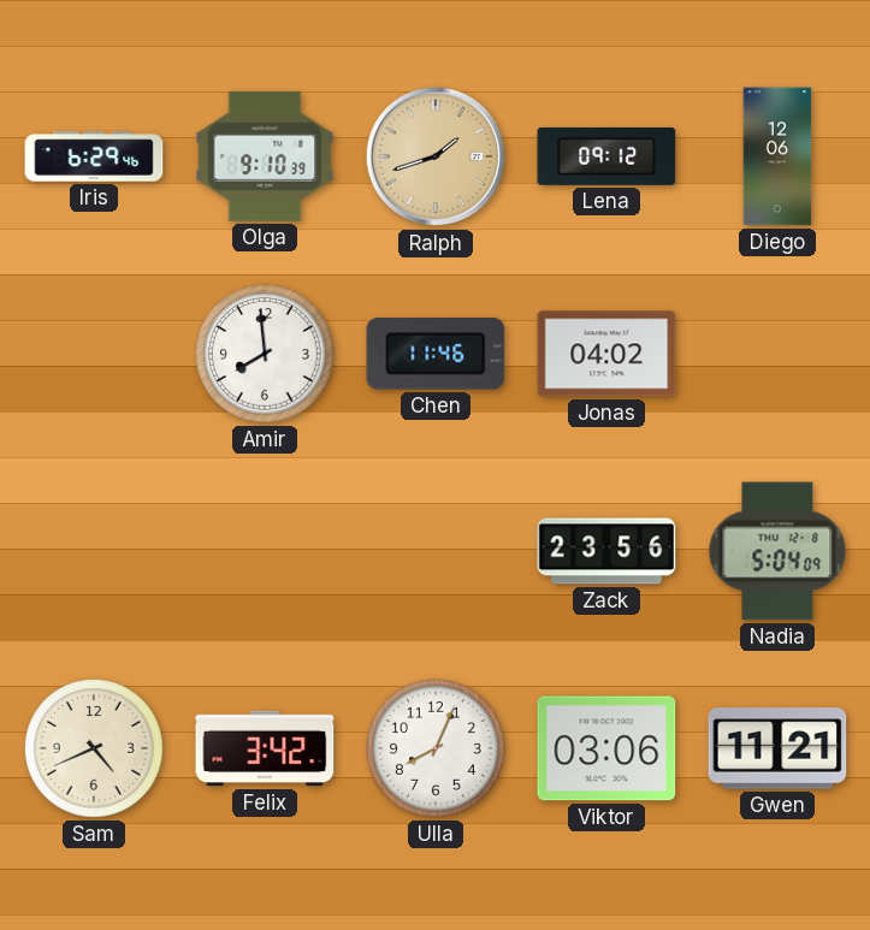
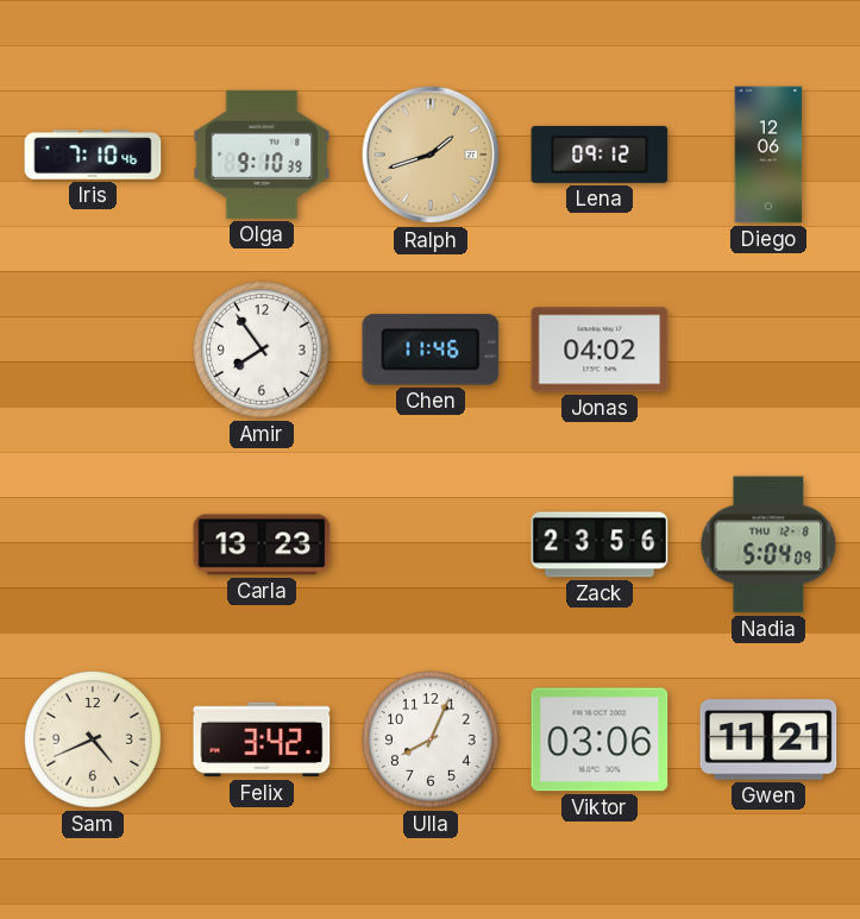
Iris: 6:29 -> 7:10
Amir: 7:59 -> 7:54
Carla: none -> 13:23
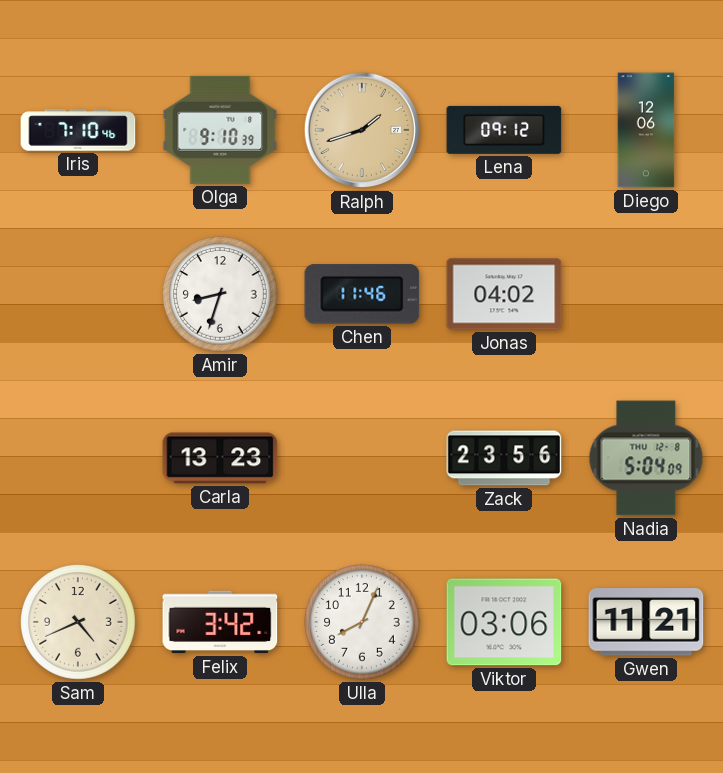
Amir: 7:54 -> 8:33
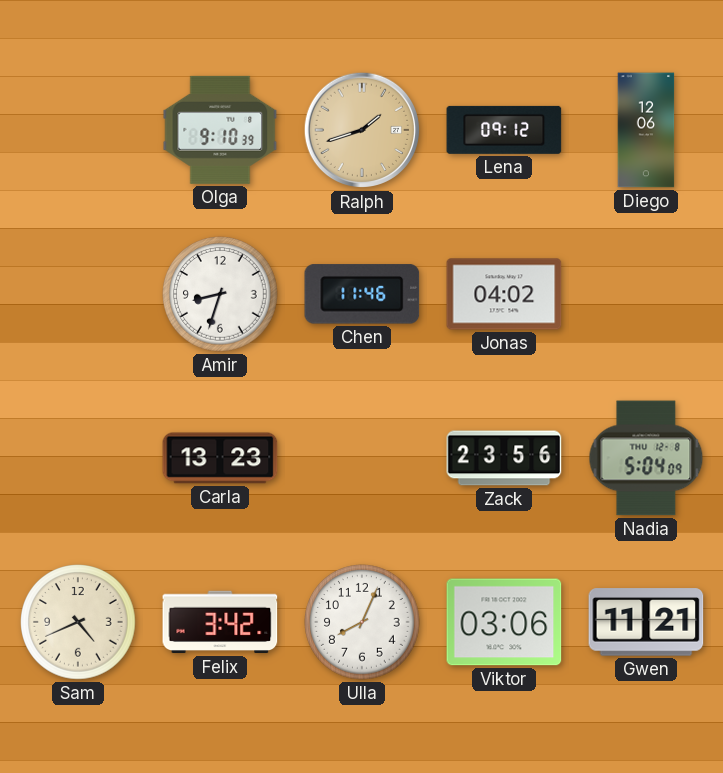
Iris: 7:10 -> none
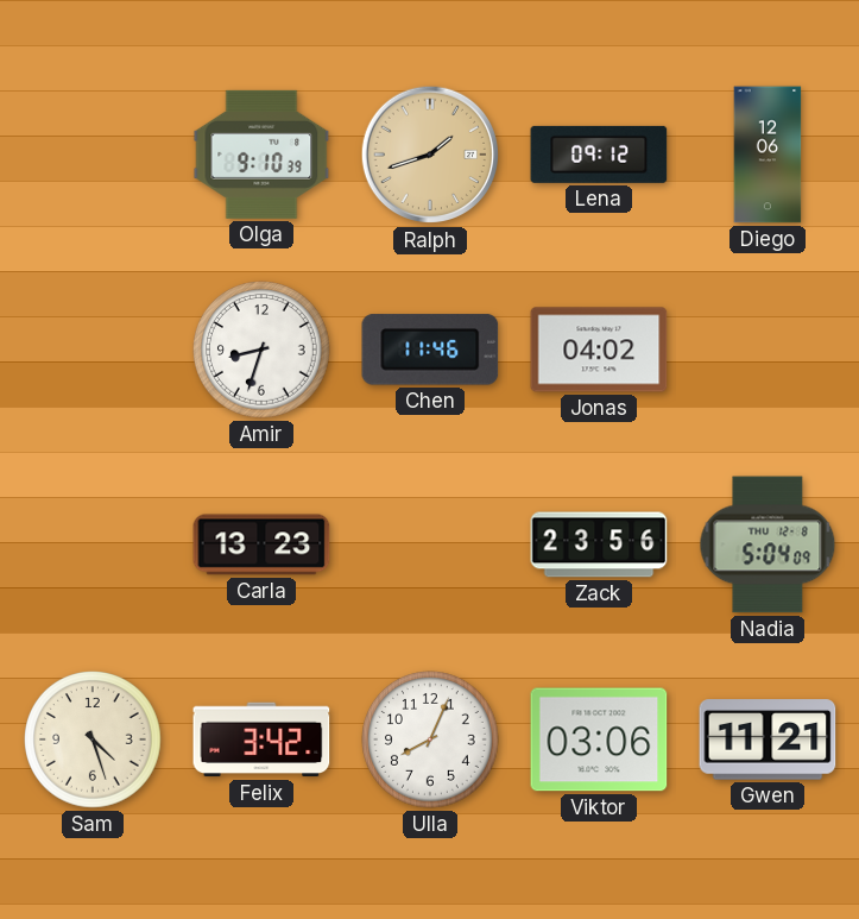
Sam: 4:41 -> 4:27
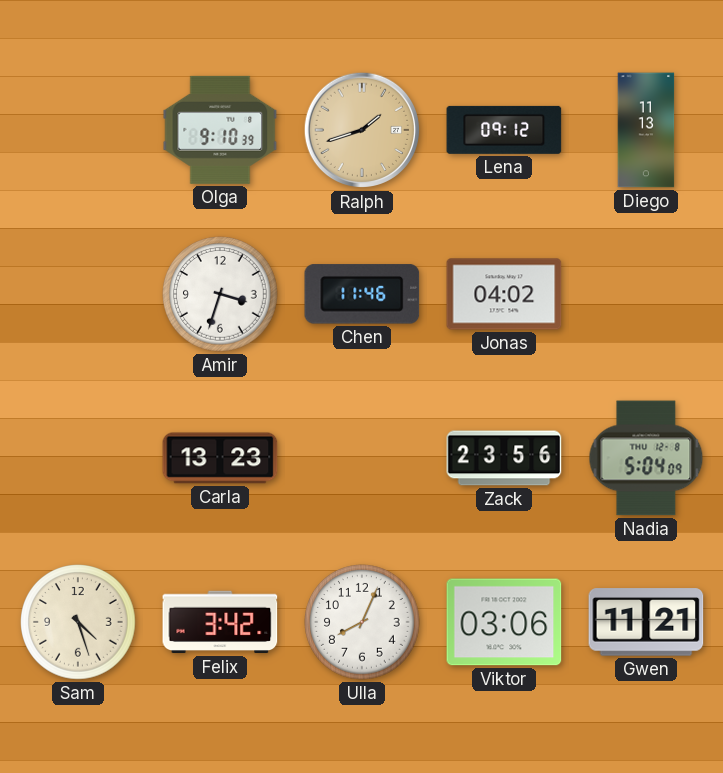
Diego: 12:06 -> 11:13
Amir: 8:33 -> 3:33
